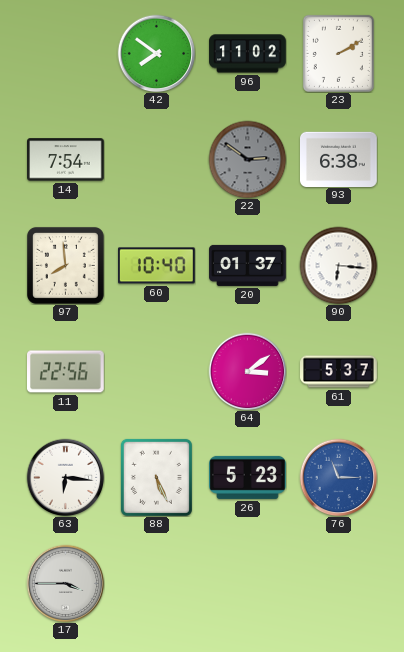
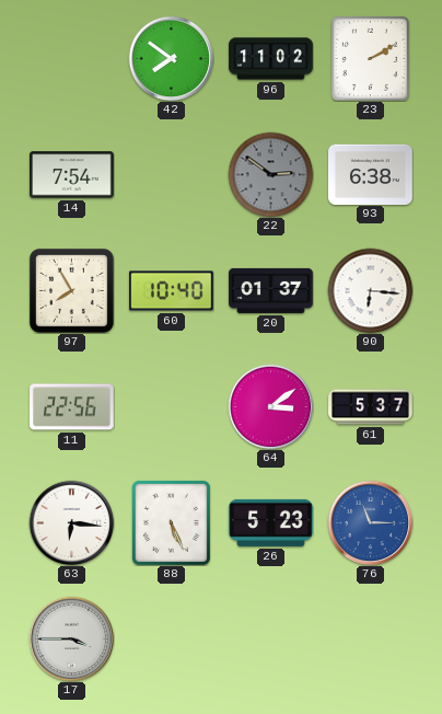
97: 7:59 -> 7:55
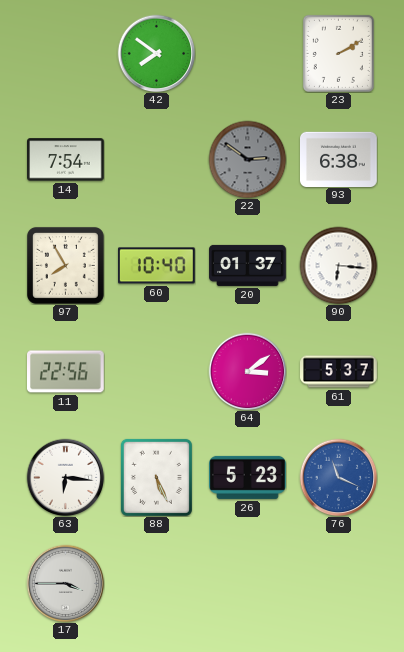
96: 11:02 -> none
76: 11:15 -> 11:19
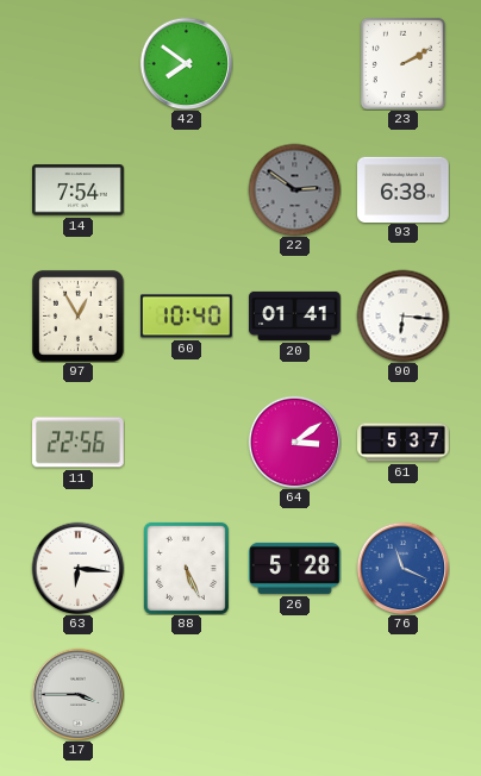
97: 7:55 -> 12:55
20: 01:37 -> 01:41
26: 5:23 -> 5:28
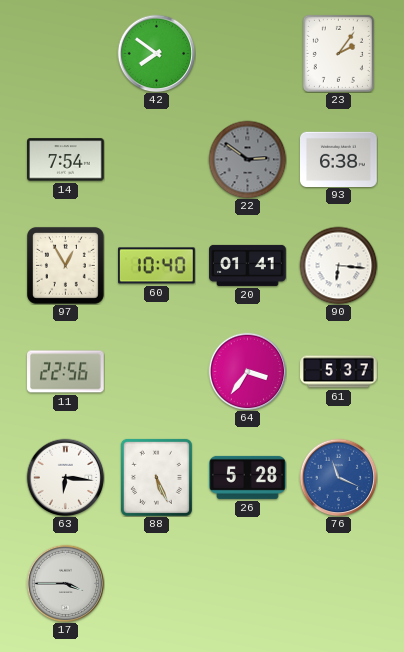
23: 2:10 -> 2:06
64: 3:09 -> 3:36
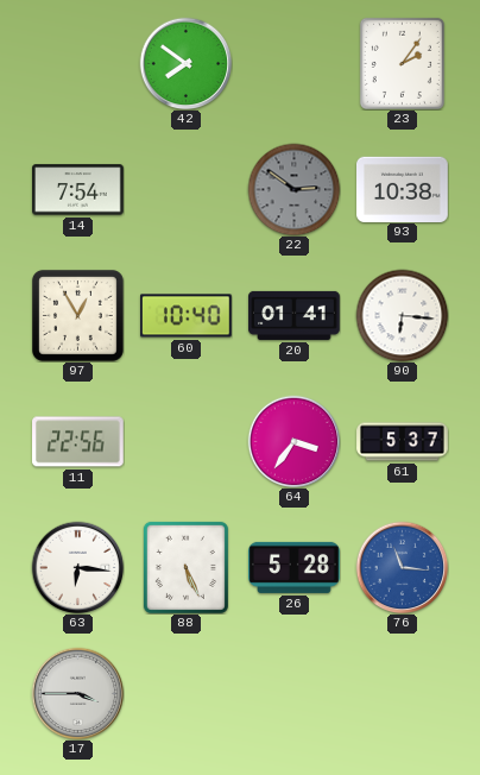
93: 6:38 -> 10:38
76: 11:19 -> 11:16
